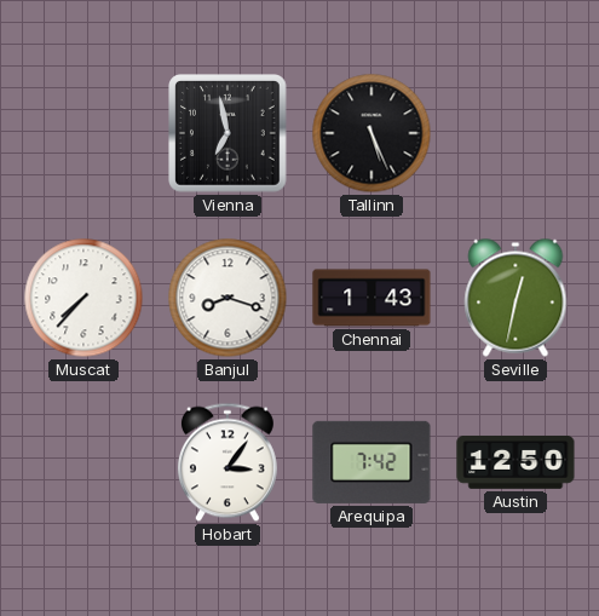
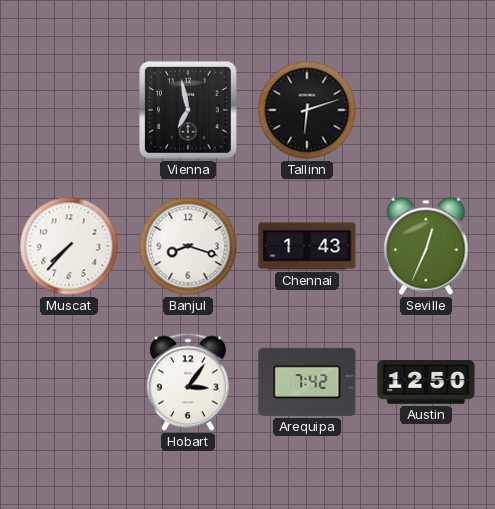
Tallinn: 5:26 -> 6:12
Seville: 12:32 -> 12:34
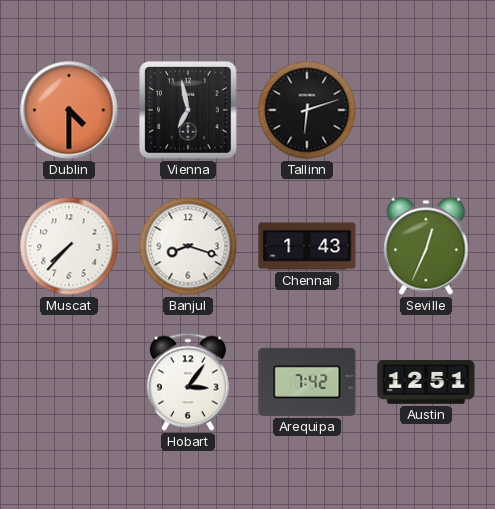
Dublin: none -> 4:30
Austin: 12:50 -> 12:51
